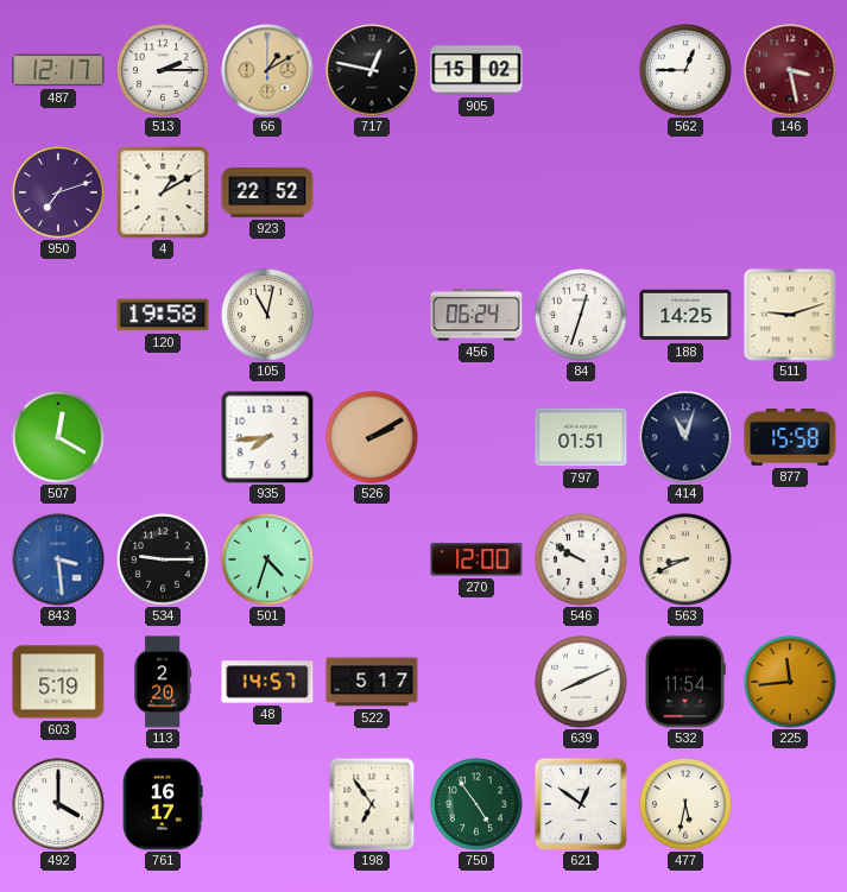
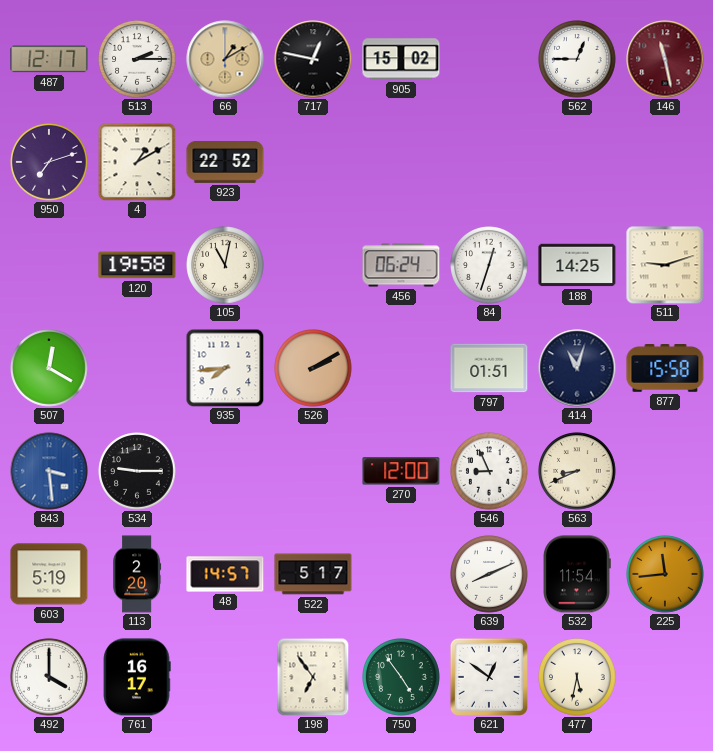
146: 3:28 -> 11:28
501: 4:33 -> none
546: 9:50 -> 8:56
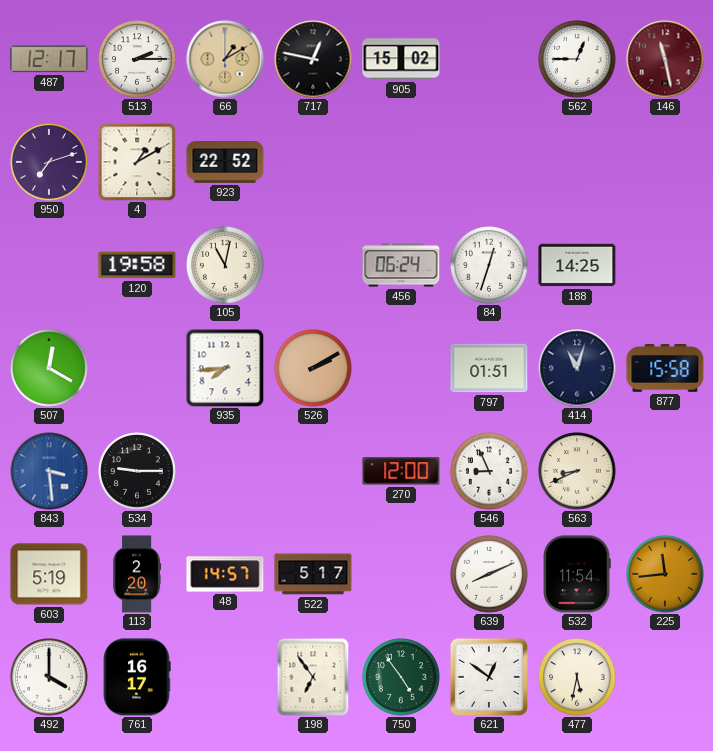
511: 9:12 -> none
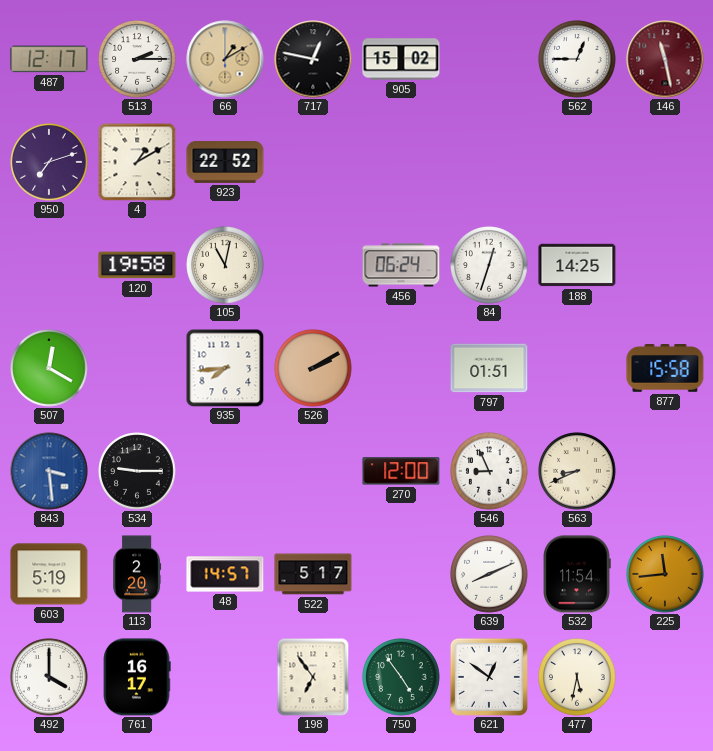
414: 11:03 -> none
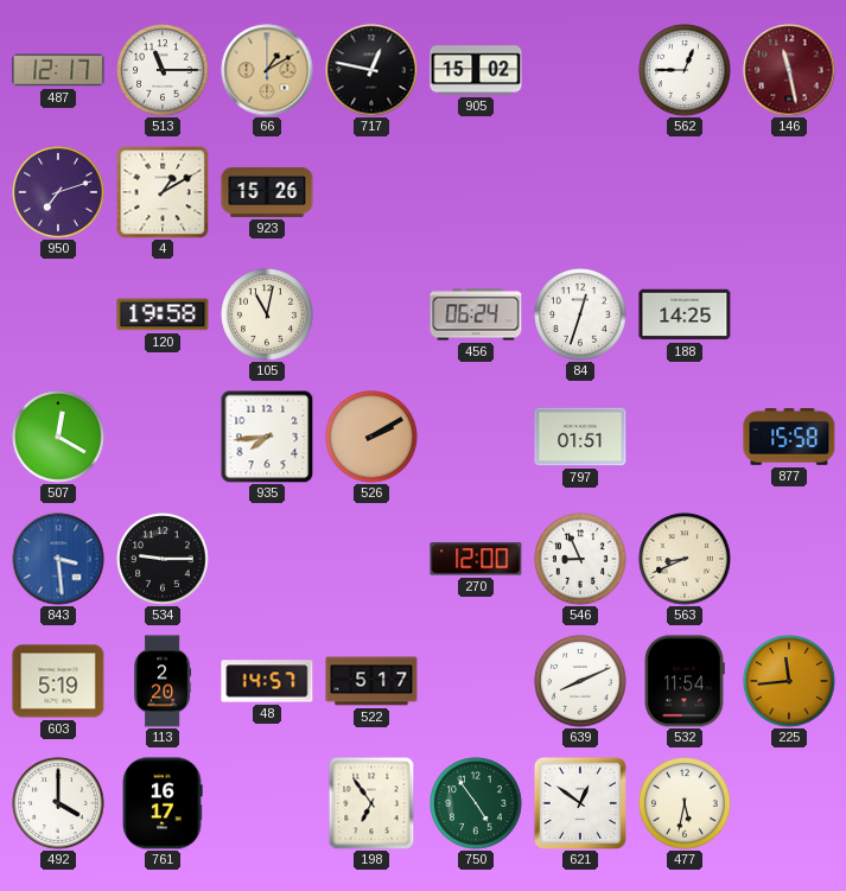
513: 2:15 -> 11:15
923: 22:52 -> 15:26
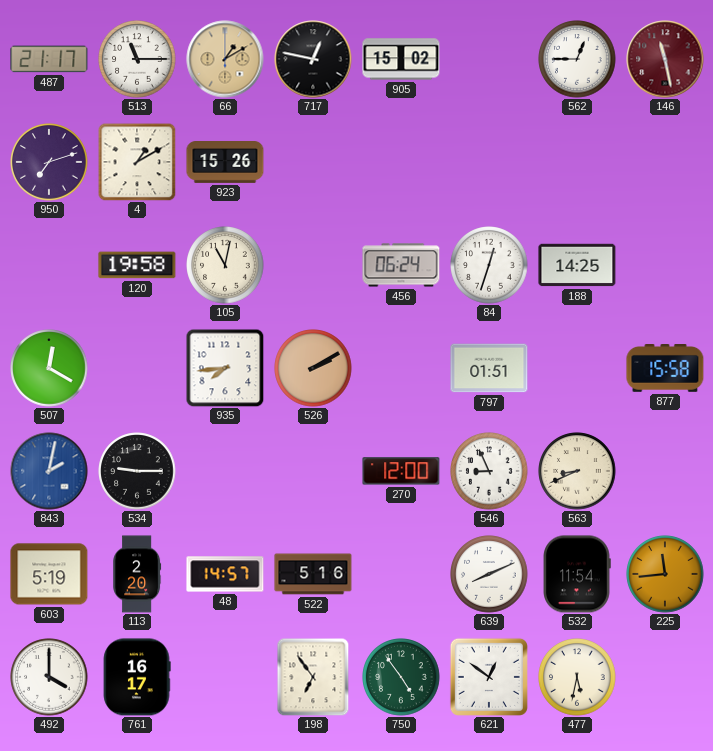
487: 12:17 -> 21:17
843: 3:29 -> 2:02
522: 5:17 -> 5:16
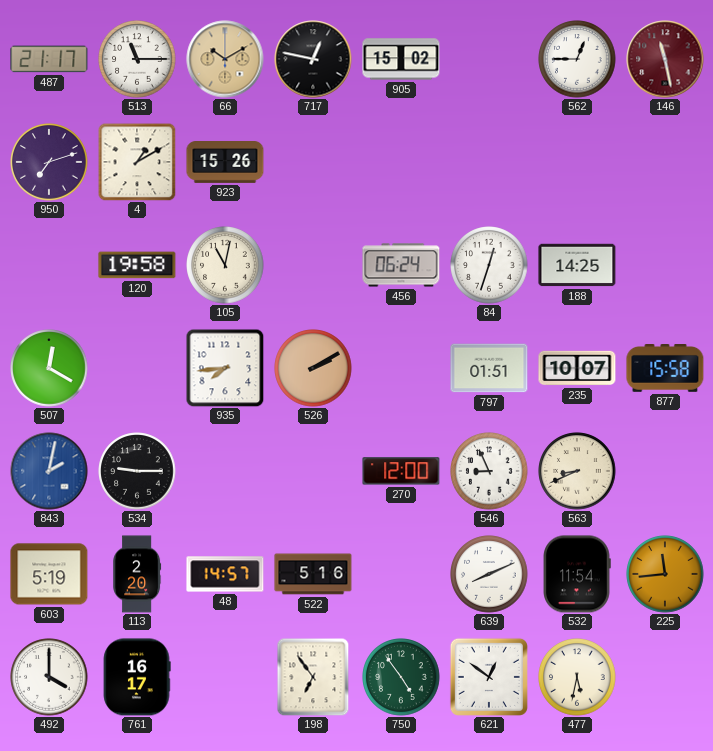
66: 1:10 -> 10:10
235: none -> 10:07
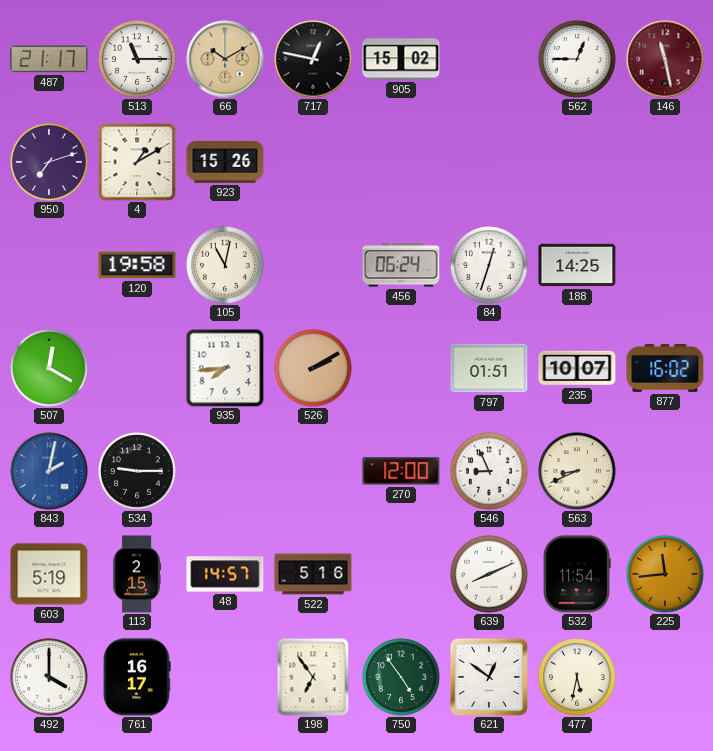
877: 15:58 -> 16:02
113: 2:20 -> 2:15
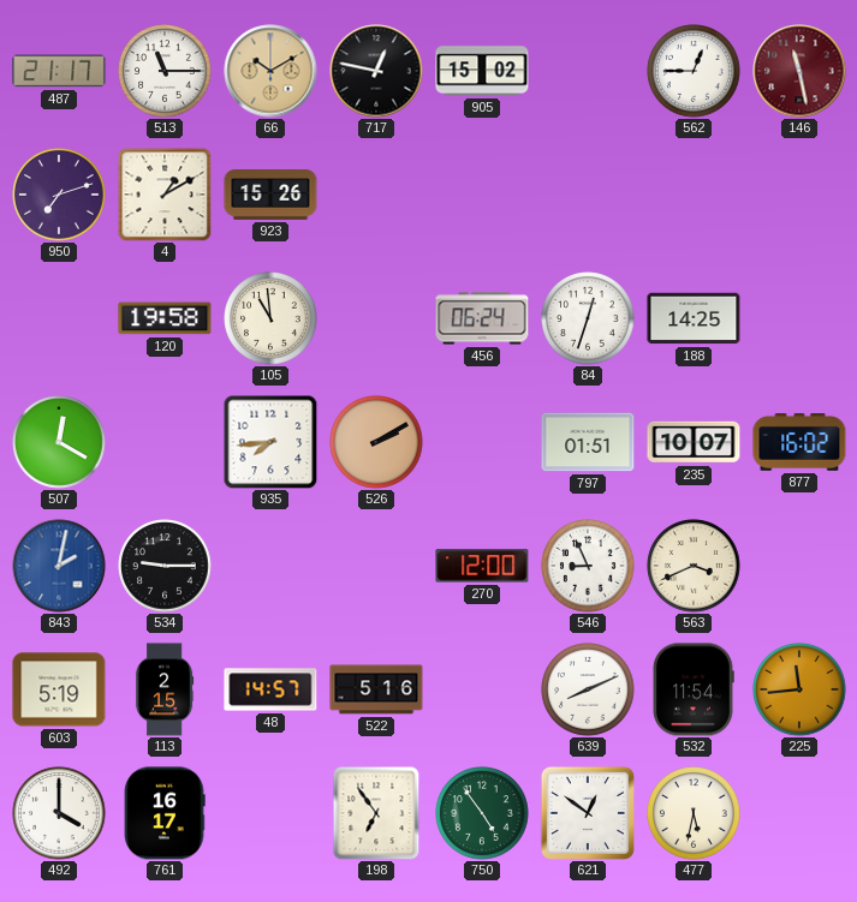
105: 11:02 -> 10:59
563: 8:41 -> 3:41
